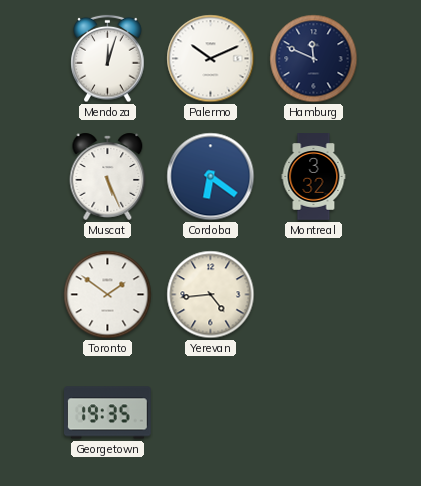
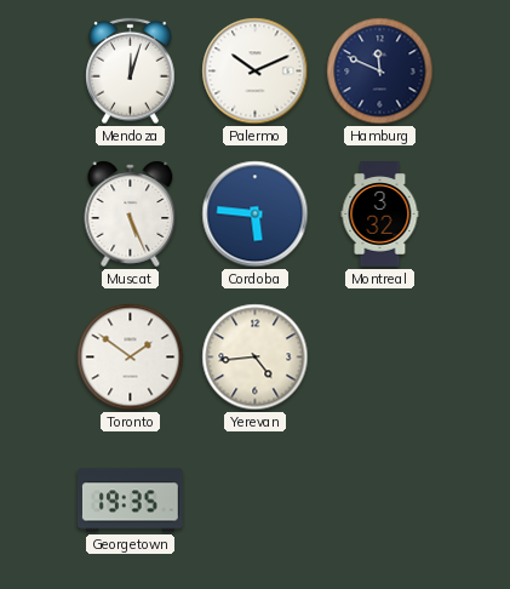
Cordoba: 6:21 -> 5:46
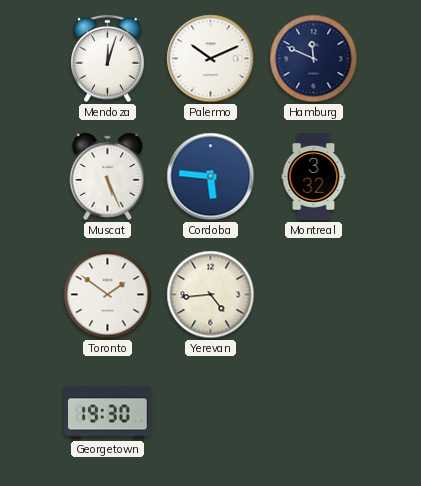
Georgetown: 19:35 -> 19:30
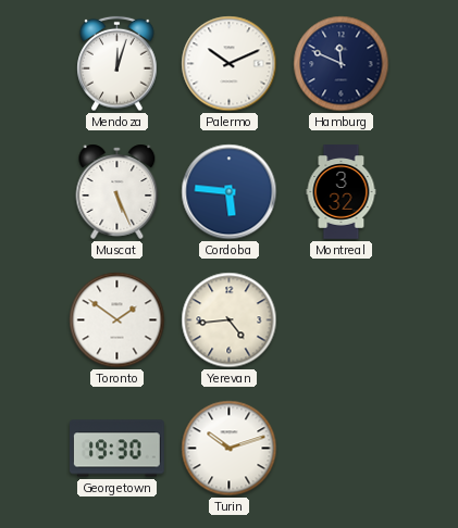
Turin: none -> 10:12
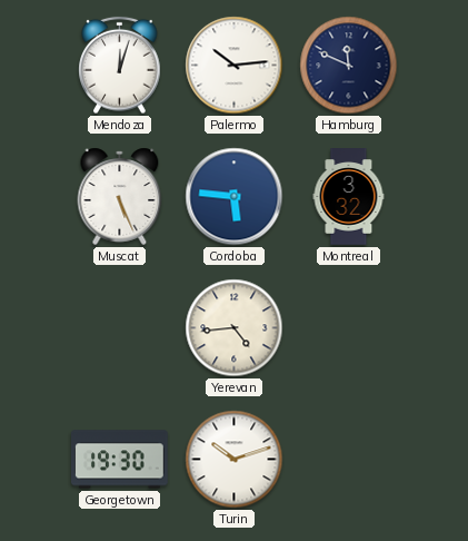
Palermo: 10:11 -> 10:14
Toronto: 1:51 -> none
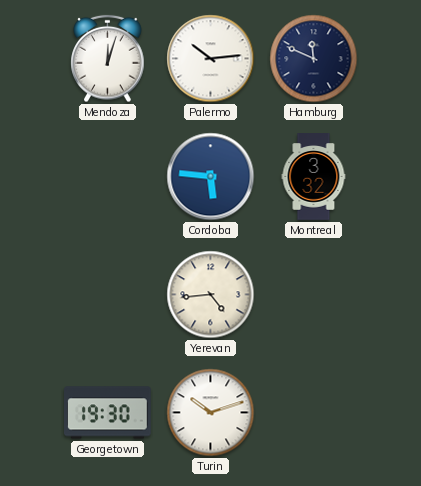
Muscat: 5:26 -> none
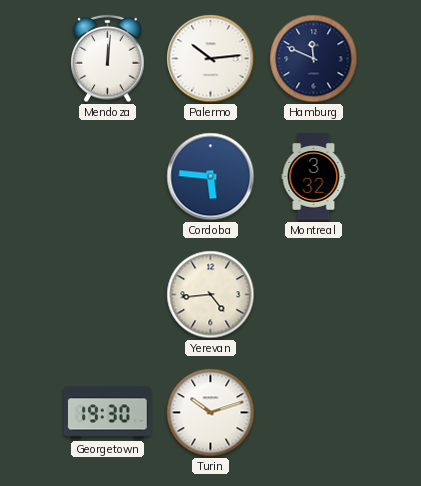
Mendoza: 12:03 -> 12:01
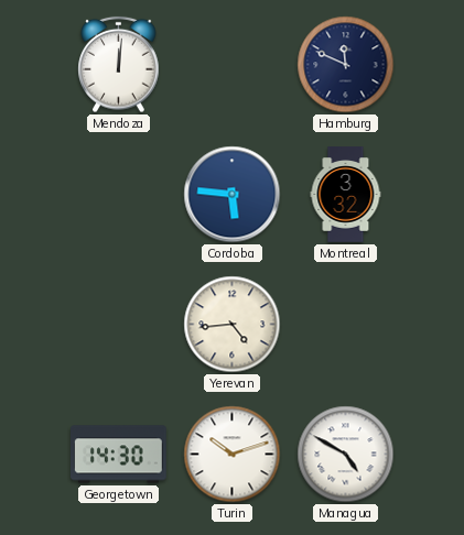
Palermo: 10:14 -> none
Georgetown: 19:30 -> 14:30
Managua: none -> 4:50
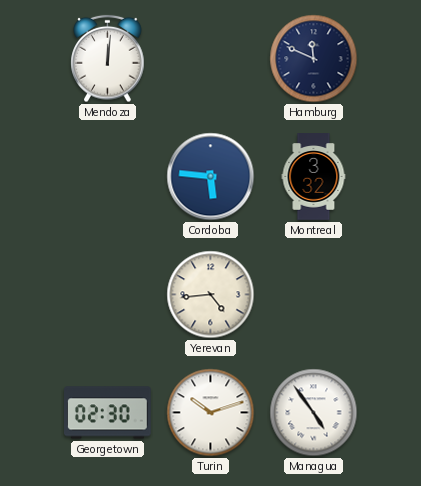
Georgetown: 14:30 -> 02:30
Managua: 4:50 -> 4:54
